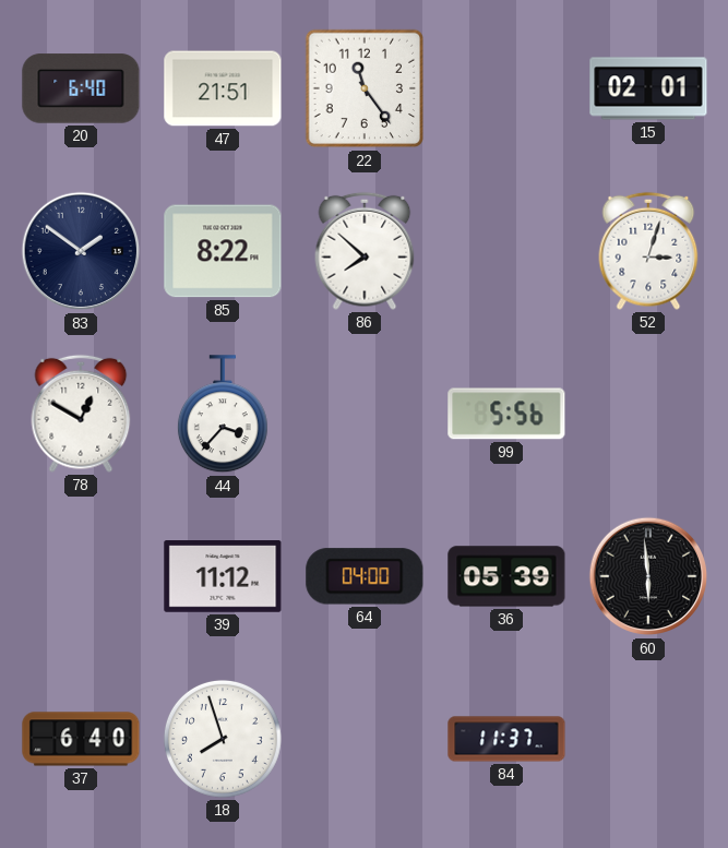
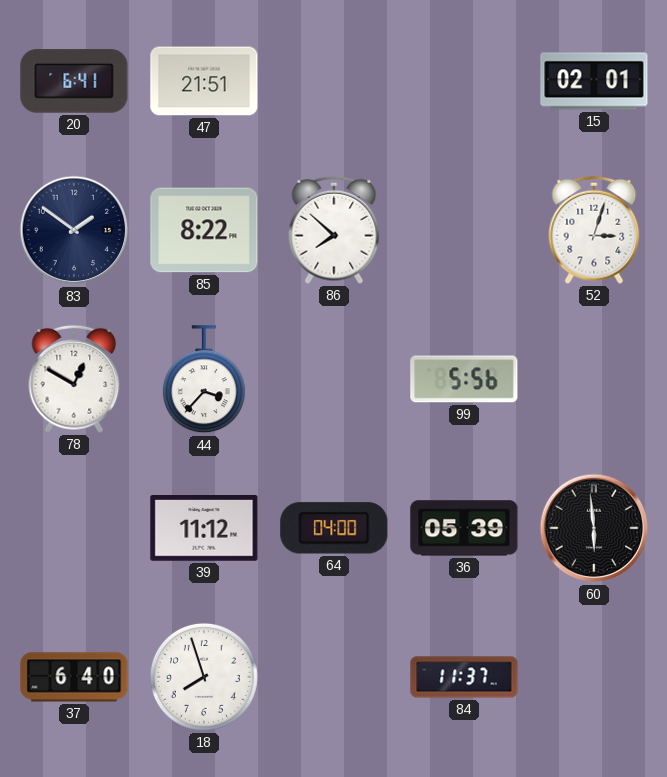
20: 6:40 -> 6:41
22: 11:24 -> none
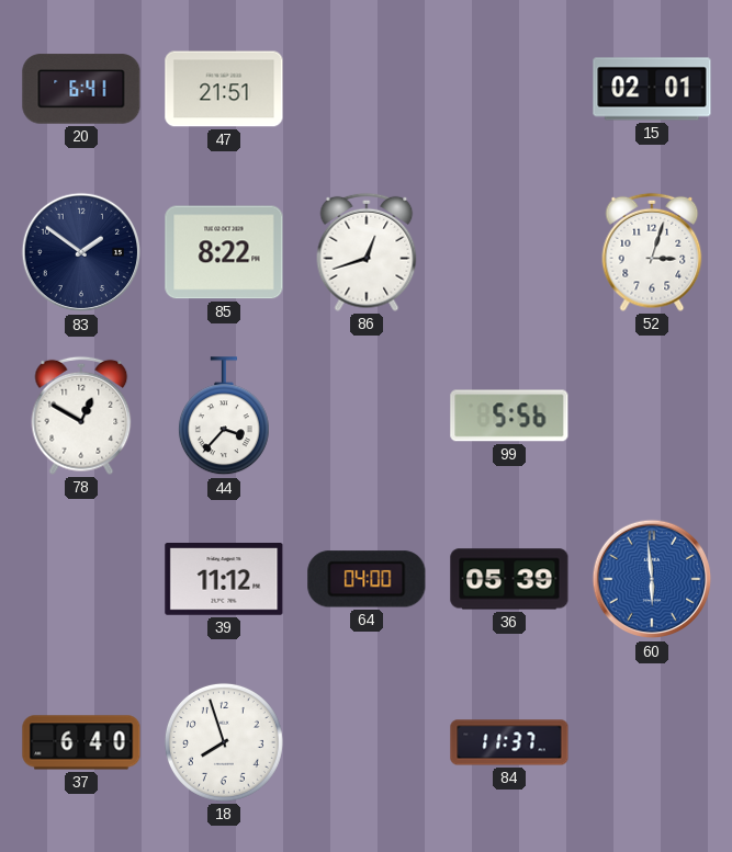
86: 7:52 -> 12:42
60 dial: black -> blue
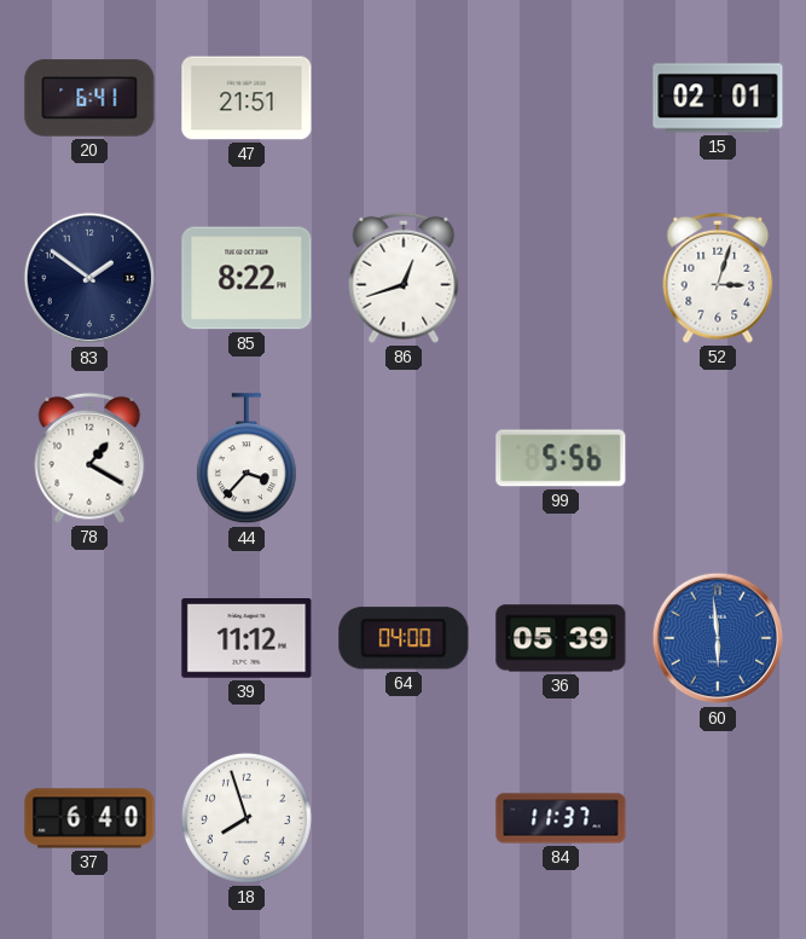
78: 12:50 -> 1:20
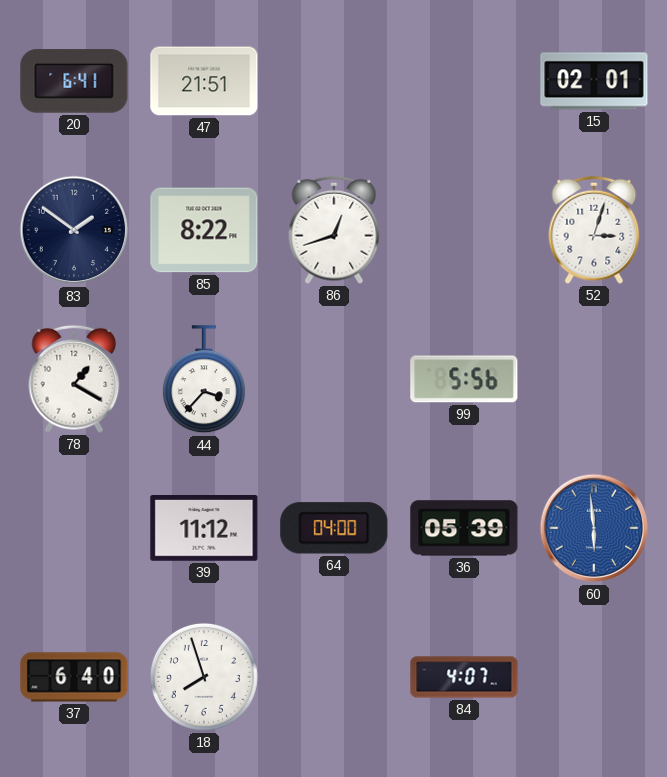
84: 11:37 -> 4:07
